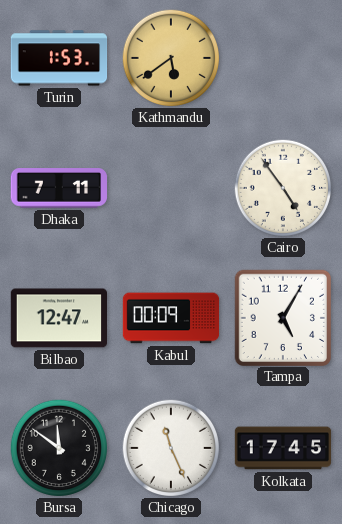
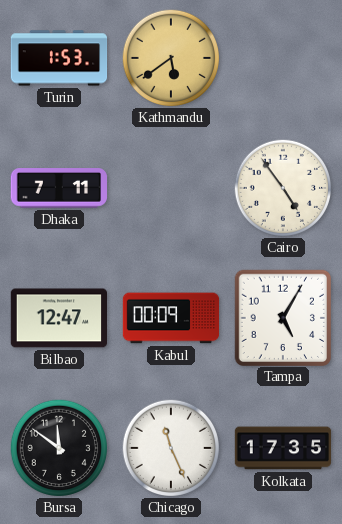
Kolkata: 17:45 -> 17:35
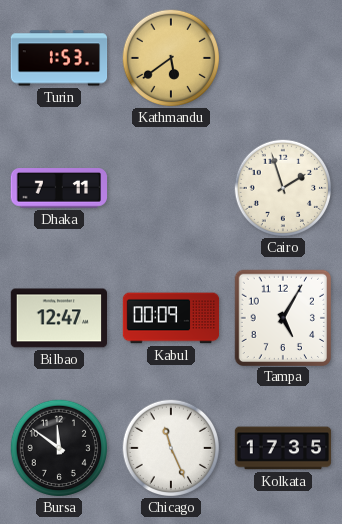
Cairo: 4:54 -> 1:57
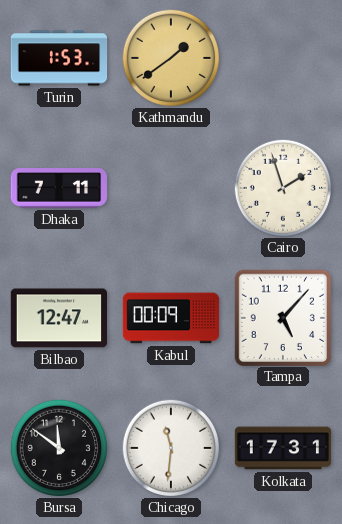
Kathmandu: 5:39 -> 1:39
Tampa: 5:05 -> 5:07
Chicago: 11:26 -> 11:31
Kolkata: 17:35 -> 17:31
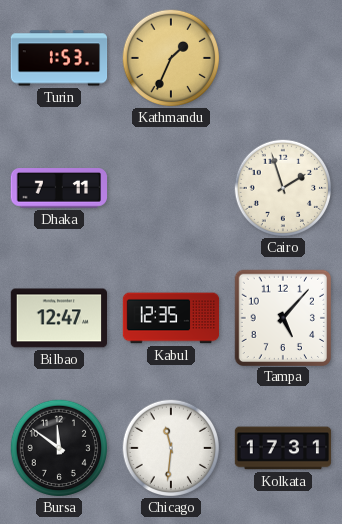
Kathmandu: 1:39 -> 1:34
Kabul: 00:09 -> 12:35
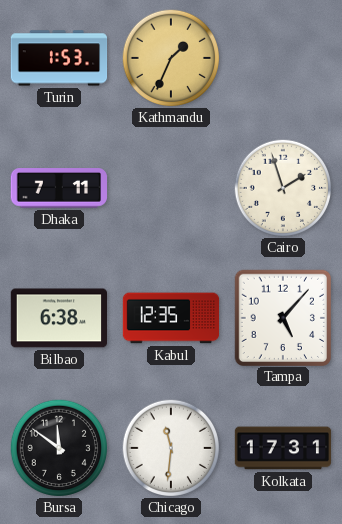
Bilbao: 12:47 -> 6:38
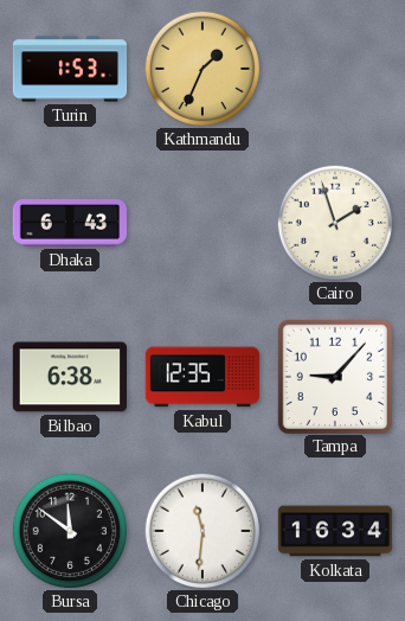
Dhaka: 7:11 -> 6:43
Tampa: 5:07 -> 9:07
Kolkata: 17:31 -> 16:34
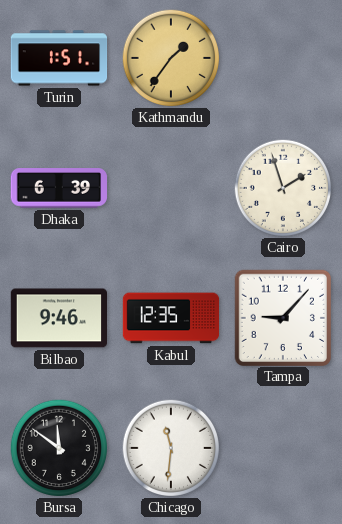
Turin: 1:53 -> 1:51
Kathmandu: 1:34 -> 1:36
Dhaka: 6:43 -> 6:39
Bilbao: 6:38 -> 9:46
Kolkata: 16:34 -> none
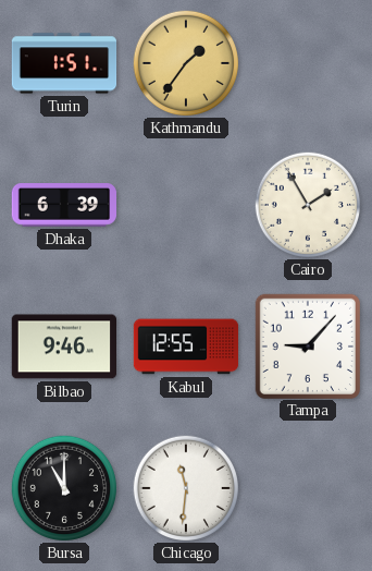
Cairo: 1:57 -> 1:55
Kabul: 12:35 -> 12:55
Bursa: 11:51 -> 11:00
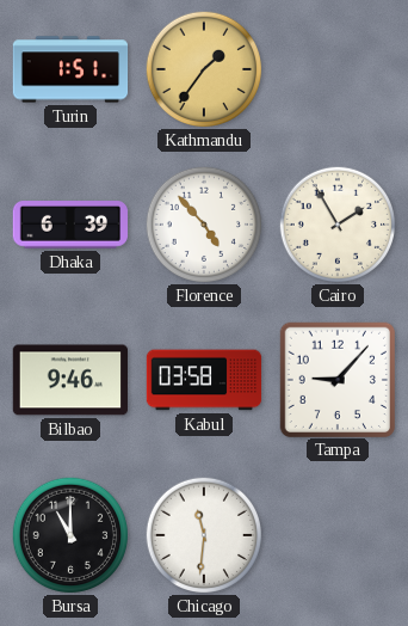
Florence: none -> 4:53
Kabul: 12:55 -> 03:58
